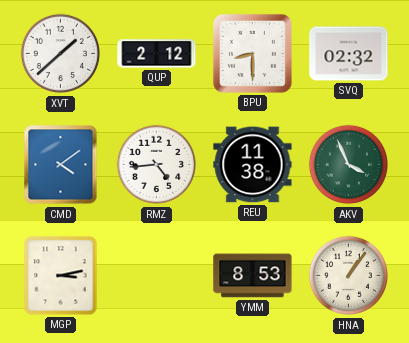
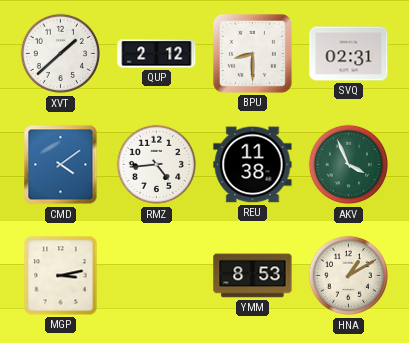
SVQ: 02:32 -> 02:31
HNA: 1:06 -> 1:10
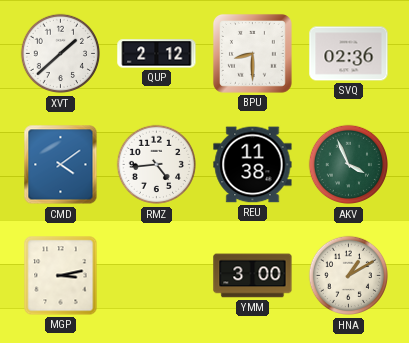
SVQ: 02:31 -> 02:36
YMM: 8:53 -> 3:00
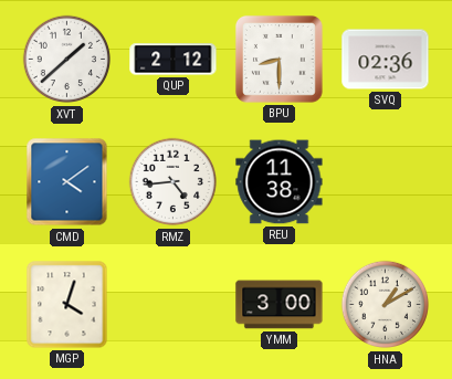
AKV: 3:56 -> none
MGP: 3:13 -> 4:03
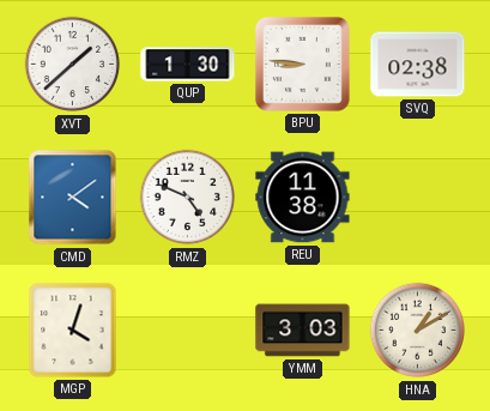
QUP: 2:12 -> 1:30
BPU: 8:30 -> 8:46
SVQ: 02:36 -> 02:38
RMZ: 4:44 -> 4:49
YMM: 3:00 -> 3:03
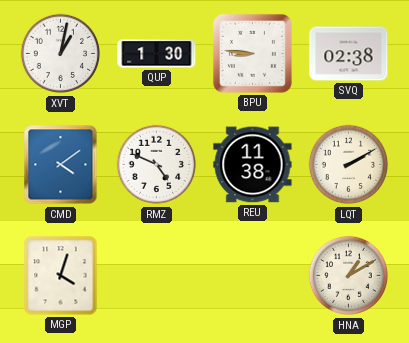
XVT: 1:38 -> 1:02
LQT: none -> 2:10
YMM: 3:03 -> none
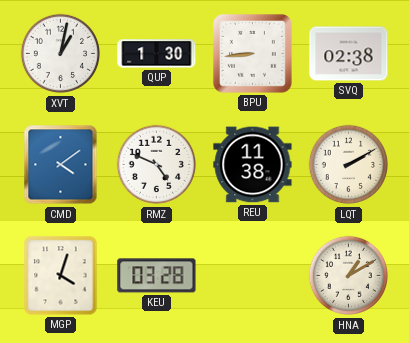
BPU: 8:46 -> 8:44
KEU: none -> 03:28
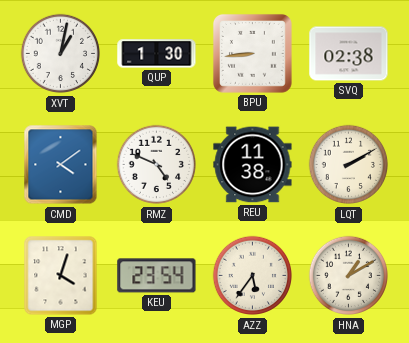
KEU: 03:28 -> 23:54
AZZ: none -> 5:36
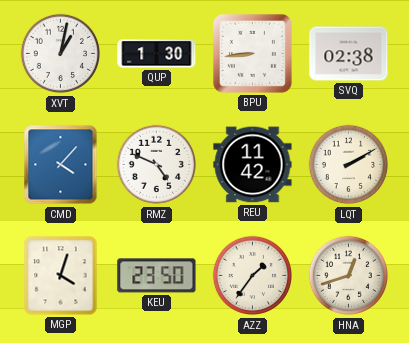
CMD: 4:09 -> 4:07
REU: 11:38 -> 11:42
KEU: 23:54 -> 23:50
AZZ: 5:36 -> 1:36
HNA: 1:10 -> 12:42
